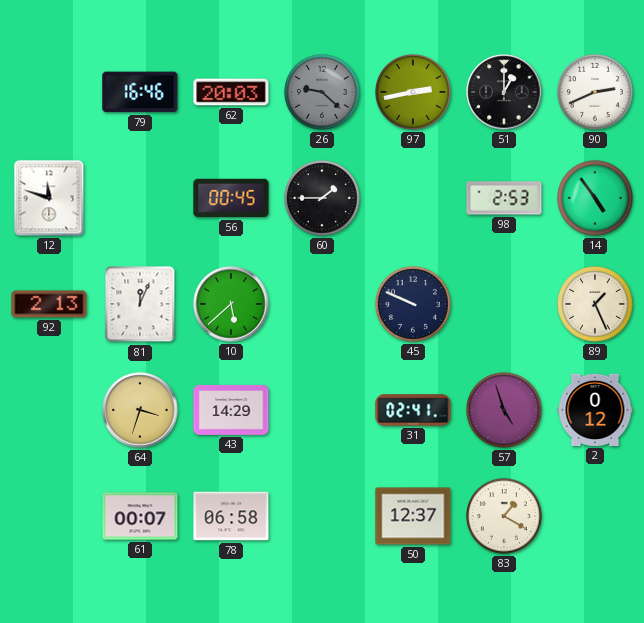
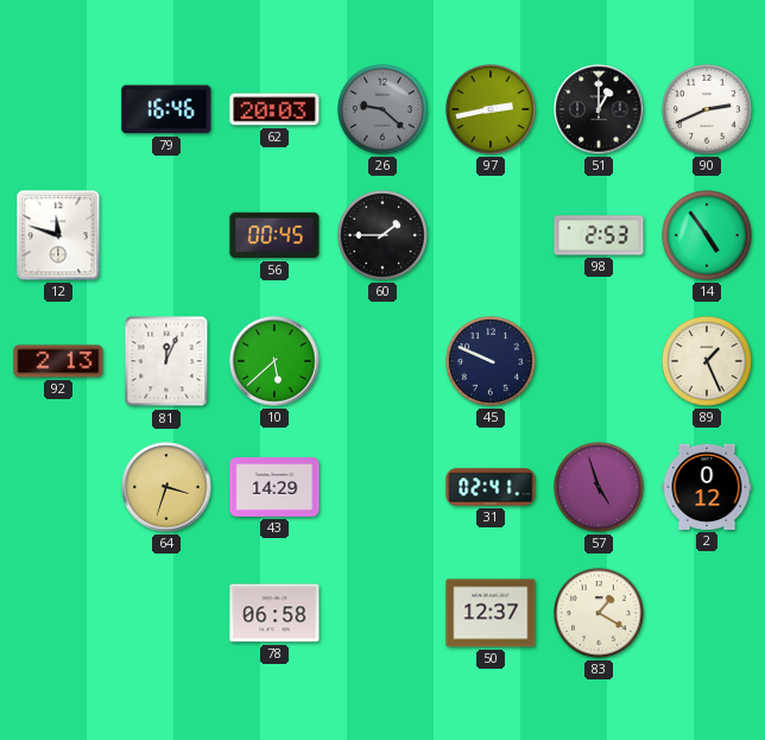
61: 00:07 -> none
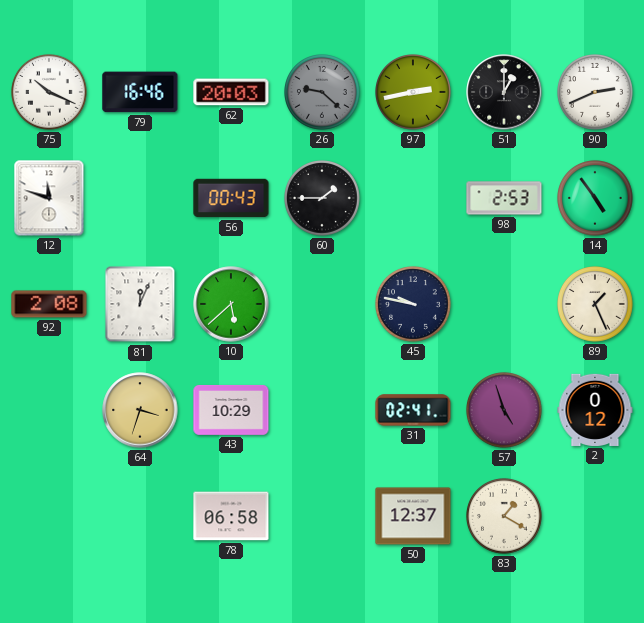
75: none -> 10:19
56: 00:45 -> 00:43
92: 2:13 -> 2:08
45: 9:49 -> 9:47
43: 14:29 -> 10:29
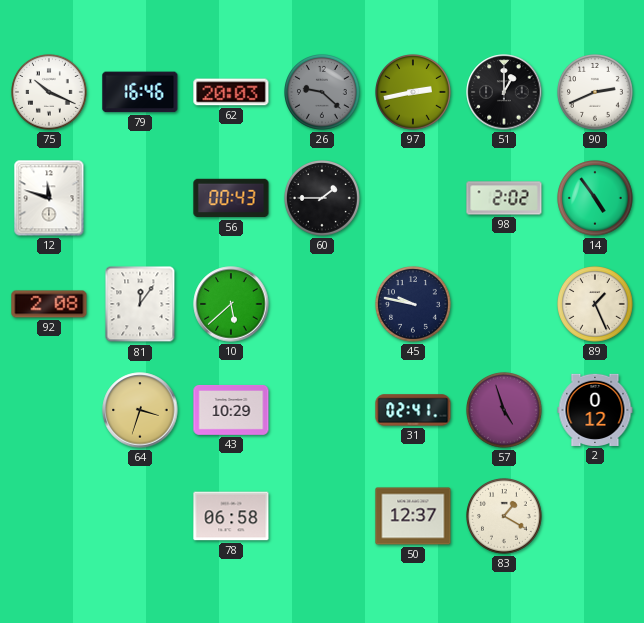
98: 2:53 -> 2:02
81: 12:04 -> 12:06
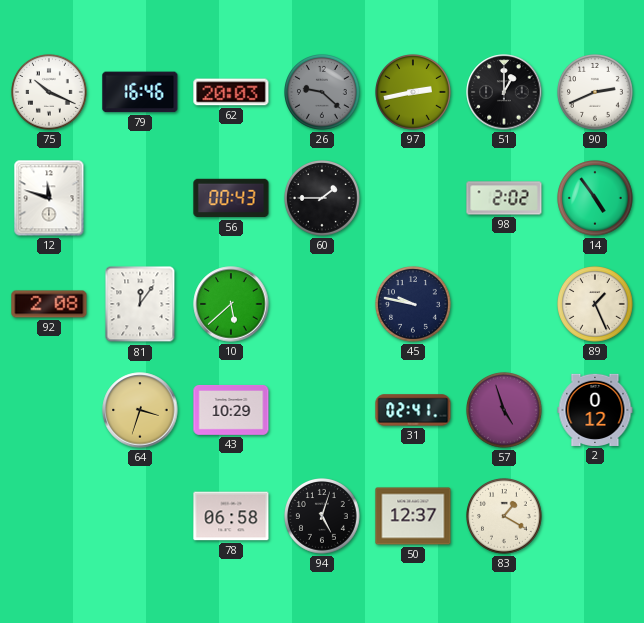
94: none -> 5:03
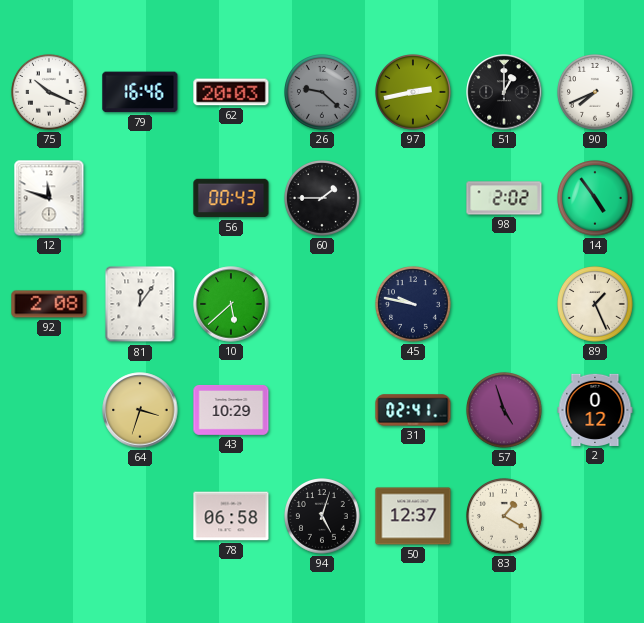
90: 2:41 -> 7:41
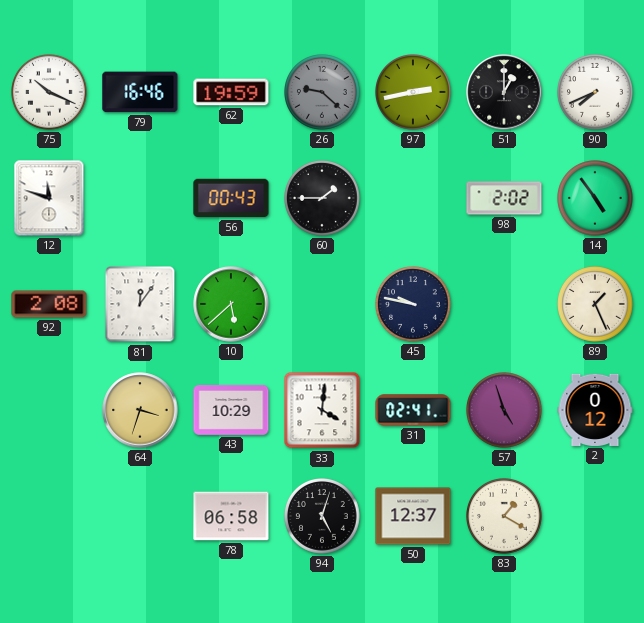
62: 20:03 -> 19:59
33: none -> 4:01
